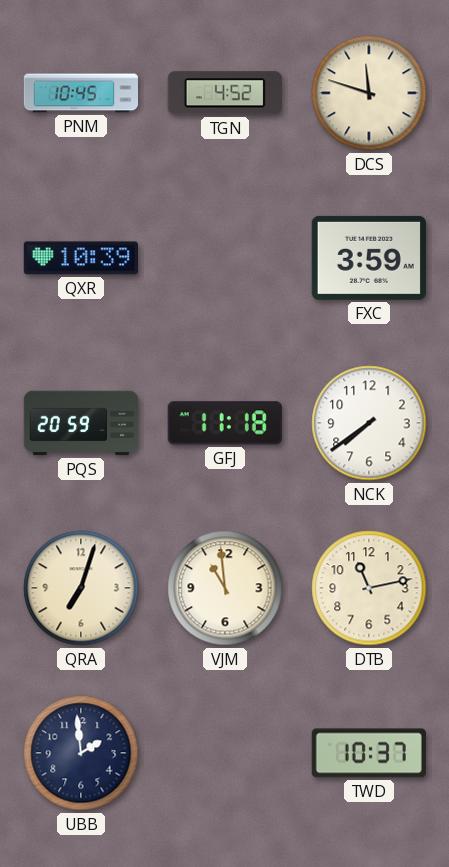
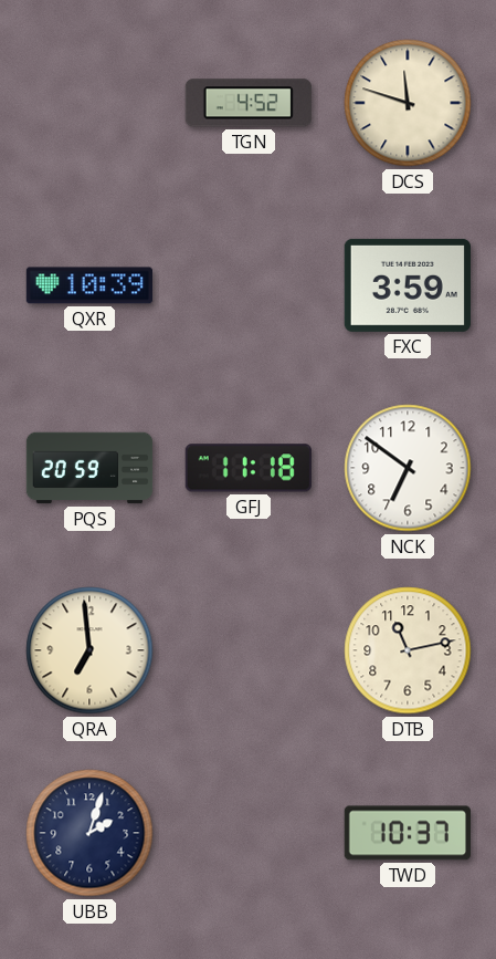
PNM: 10:45 -> none
NCK: 7:39 -> 6:51
QRA: 7:03 -> 6:59
VJM: 10:59 -> none
UBB: 1:59 -> 2:03
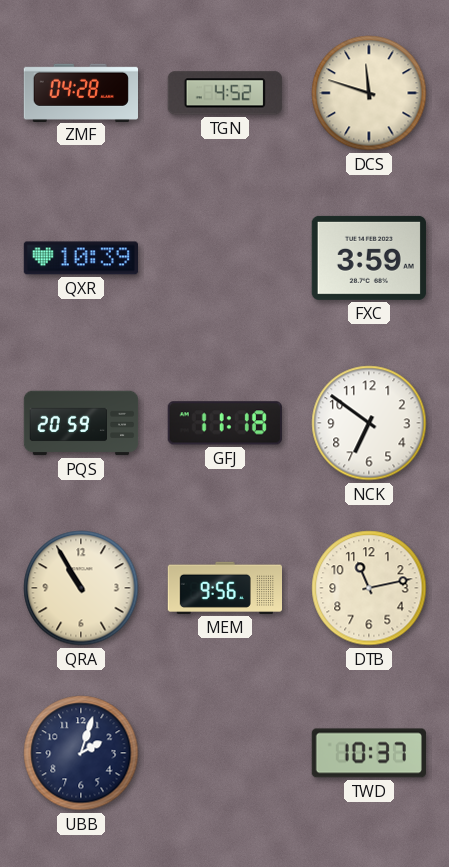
ZMF: none -> 04:28
QRA: 6:59 -> 10:55
MEM: none -> 9:56
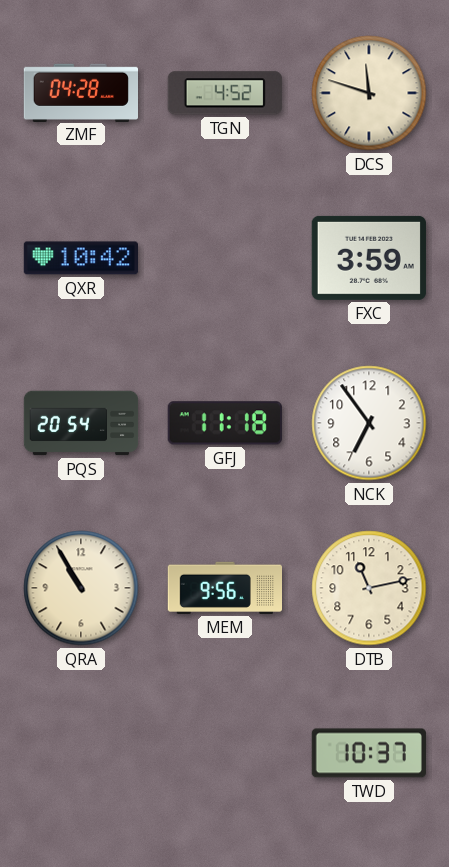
QXR: 10:39 -> 10:42
PQS: 20:59 -> 20:54
NCK: 6:51 -> 6:54
UBB: 2:03 -> none
